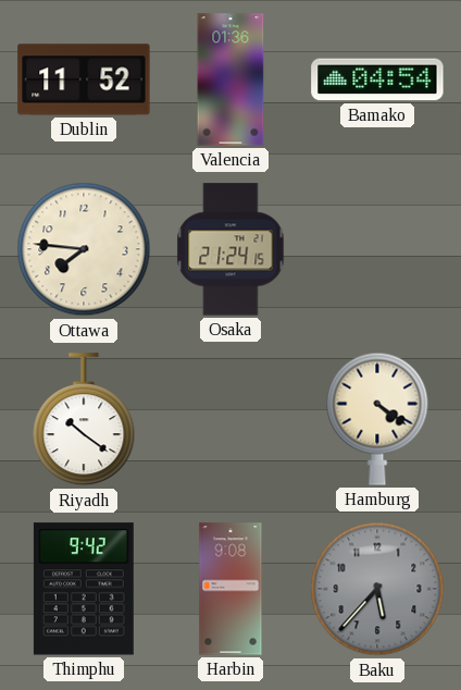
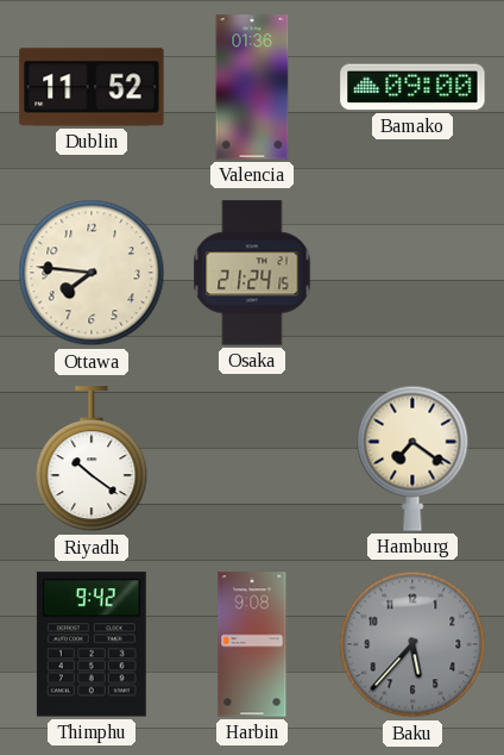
Bamako: 04:54 -> 09:00
Hamburg: 4:21 -> 7:21
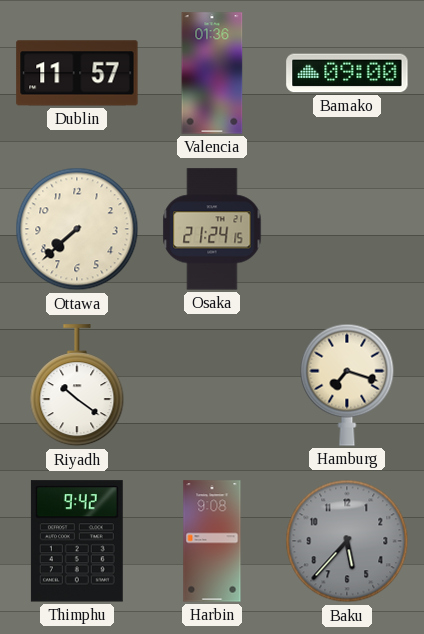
Dublin: 11:52 -> 11:57
Ottawa: 7:46 -> 7:38
Hamburg: 7:21 -> 7:18
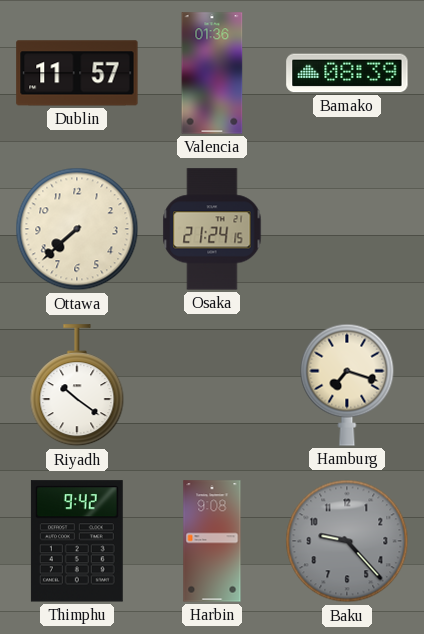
Bamako: 09:00 -> 08:39
Baku: 5:37 -> 9:23
